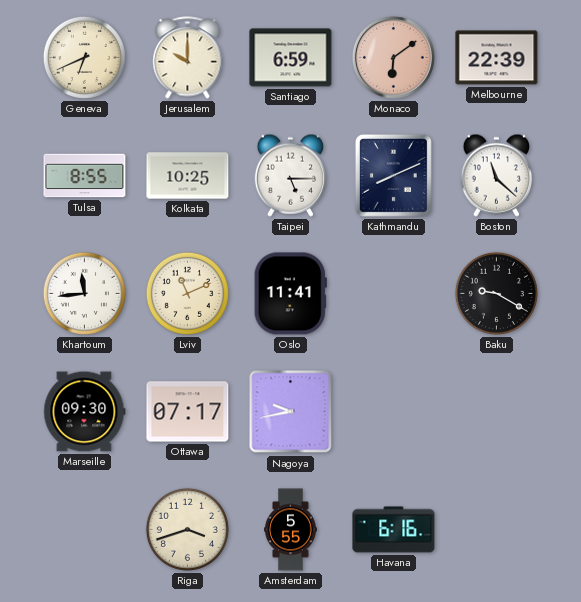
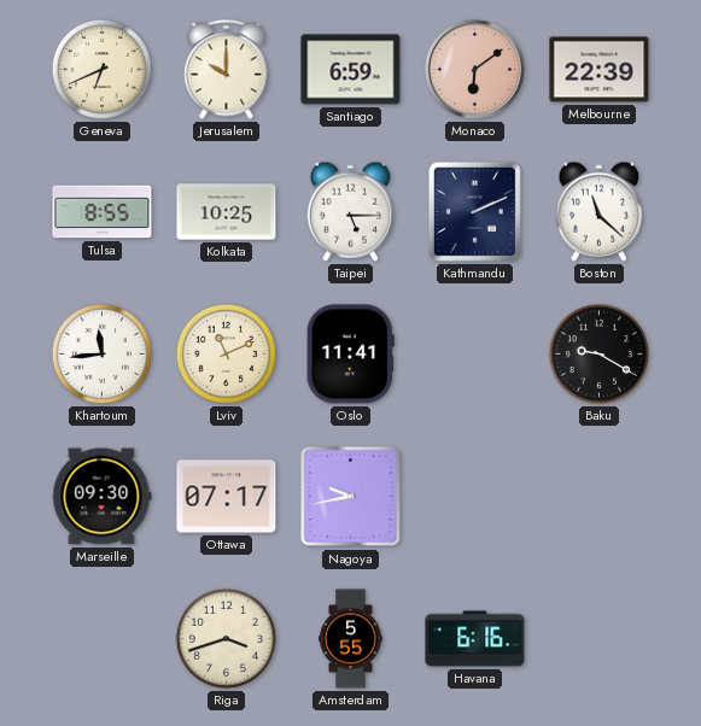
Kathmandu: 8:11 -> 2:11
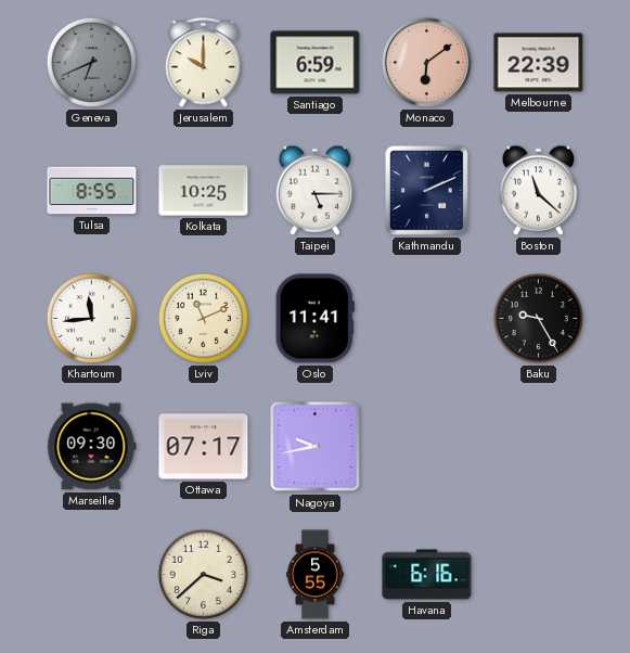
Geneva dial: cream -> grey
Baku: 9:20 -> 9:25
Riga: 3:42 -> 3:38
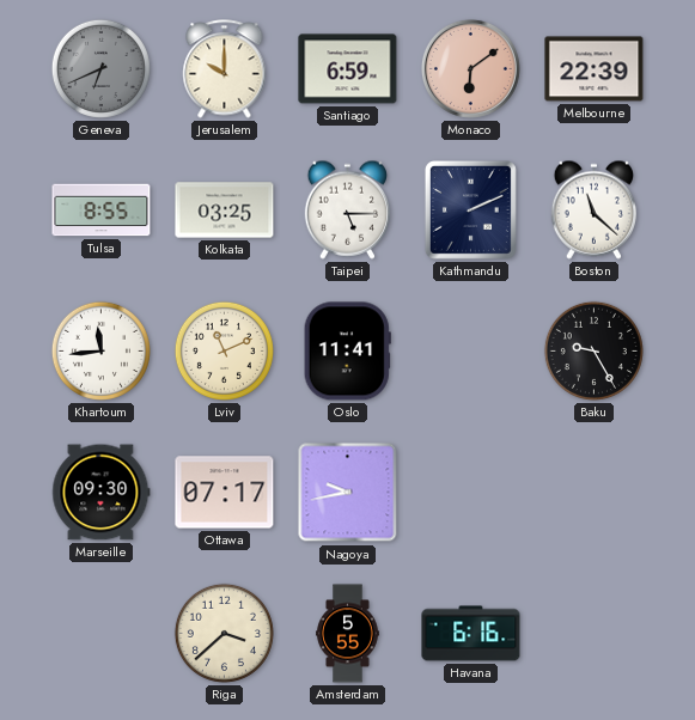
Kolkata: 10:25 -> 03:25
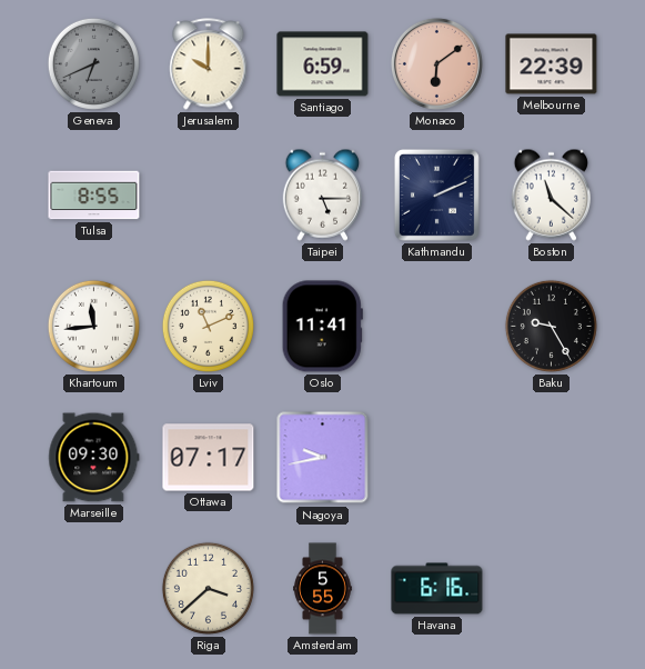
Kolkata: 03:25 -> none
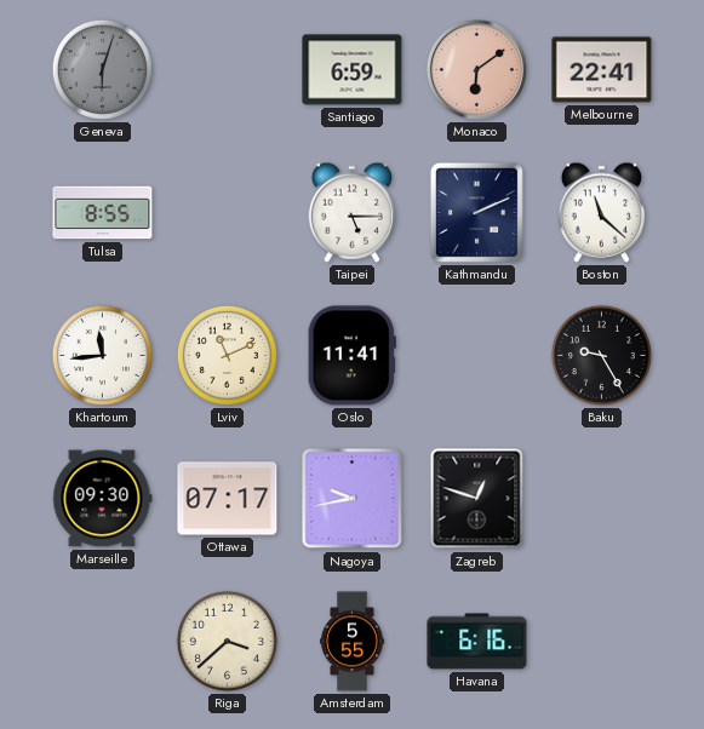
Geneva: 6:41 -> 6:03
Jerusalem: 10:00 -> none
Melbourne: 22:39 -> 22:41
Zagreb: none -> 12:48
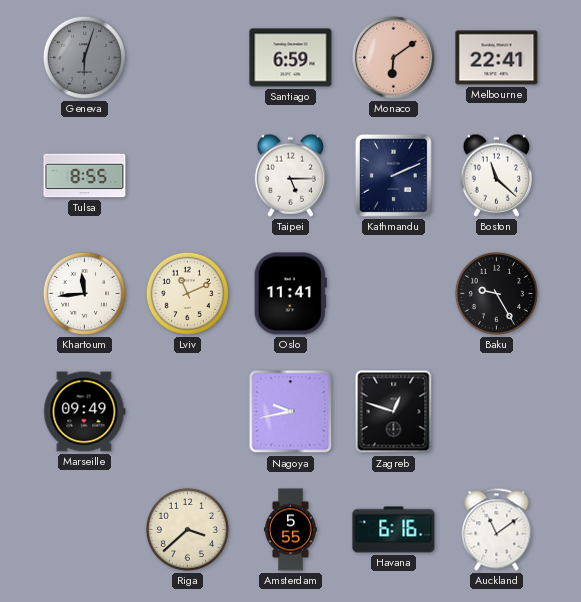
Marseille: 09:30 -> 09:49
Ottawa: 07:17 -> none
Auckland: none -> 11:09
